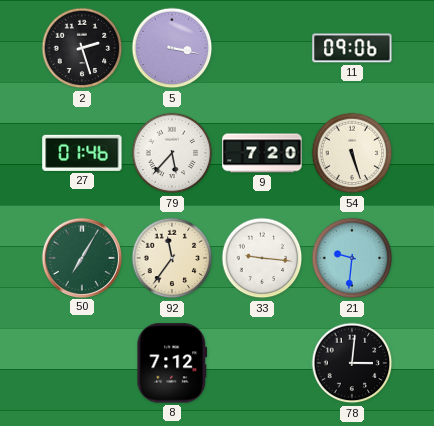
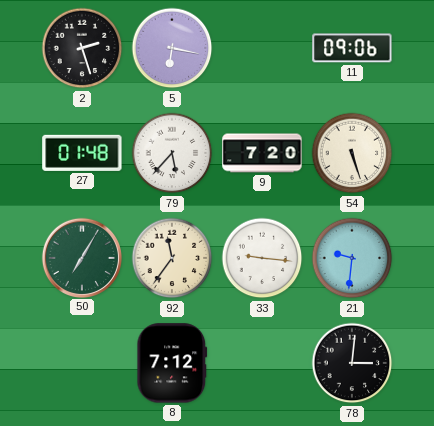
5: 3:17 -> 6:17
27: 01:46 -> 01:48
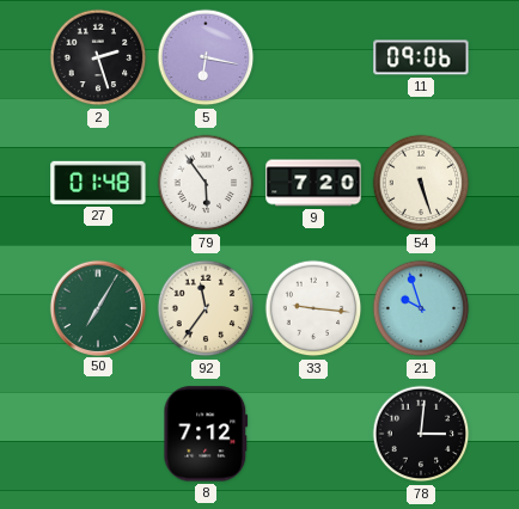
79: 5:37 -> 5:54
21: 9:31 -> 9:57
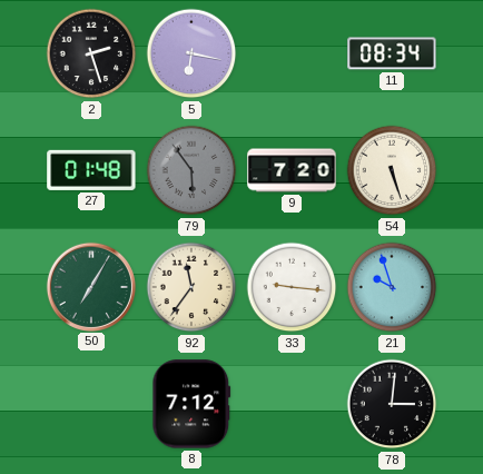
11: 09:06 -> 08:34
79 dial: white -> grey
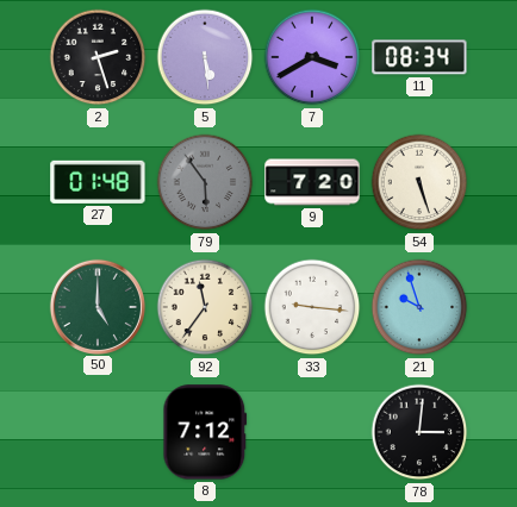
5: 6:17 -> 5:29
7: none -> 3:40
50: 7:05 -> 5:00
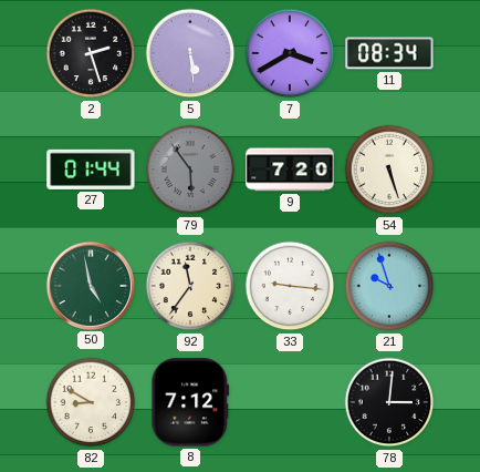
27: 01:48 -> 01:44
50: 5:00 -> 4:58
82: none -> 8:50
